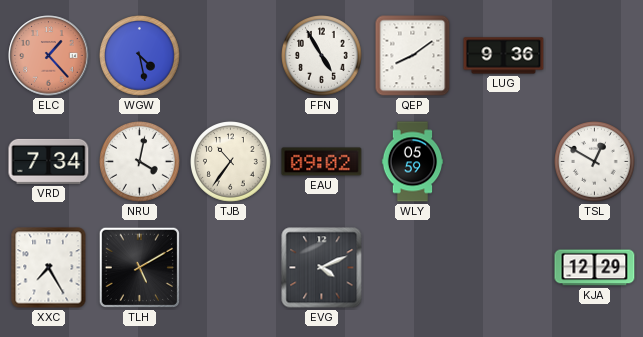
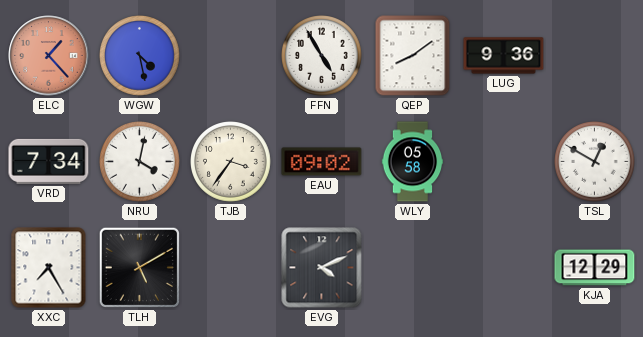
TJB: 10:36 -> 3:36
WLY: 05:59 -> 05:58
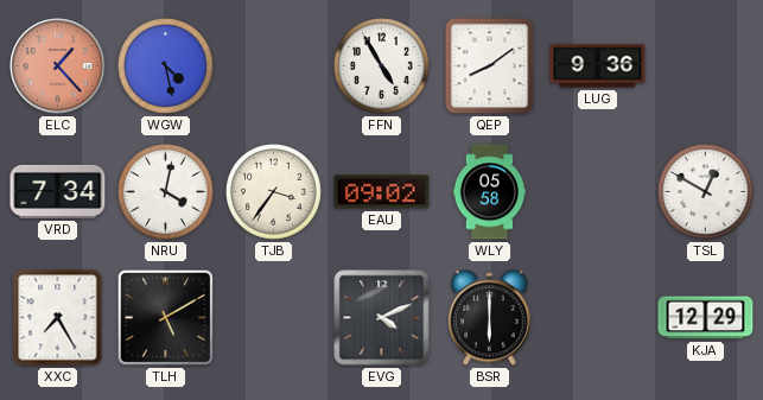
BSR: none -> 6:00
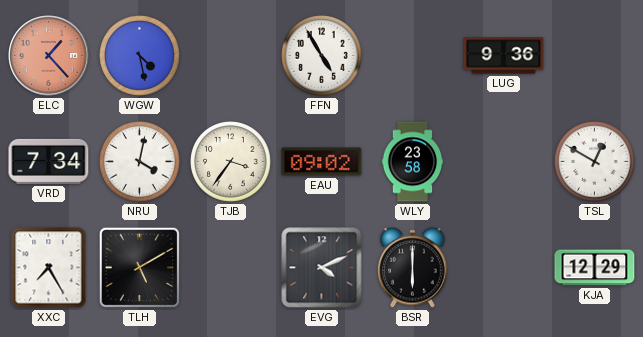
QEP: 8:09 -> none
WLY: 05:58 -> 23:58
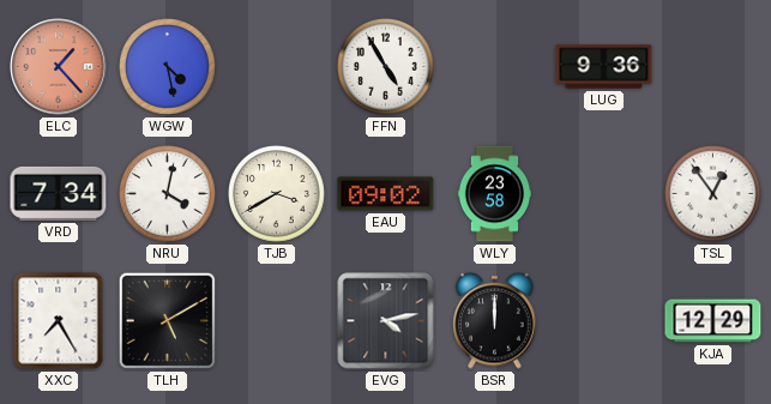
TJB: 3:36 -> 3:40
TSL: 12:50 -> 12:54
EVG: 4:11 -> 4:13
BSR: 6:00 -> 12:00
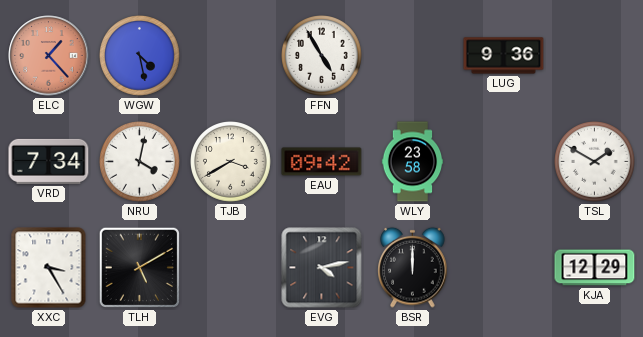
EAU: 09:02 -> 09:42
TSL: 12:54 -> 1:50
XXC: 7:25 -> 3:25
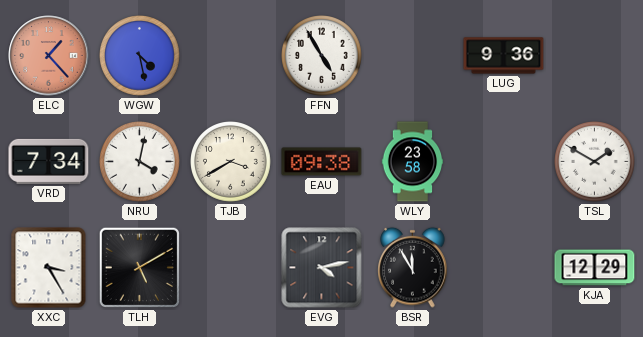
EAU: 09:42 -> 09:38
BSR: 12:00 -> 11:55
